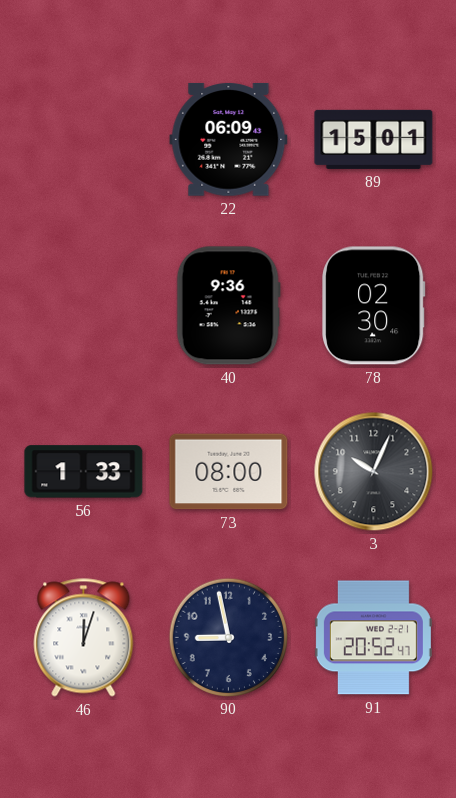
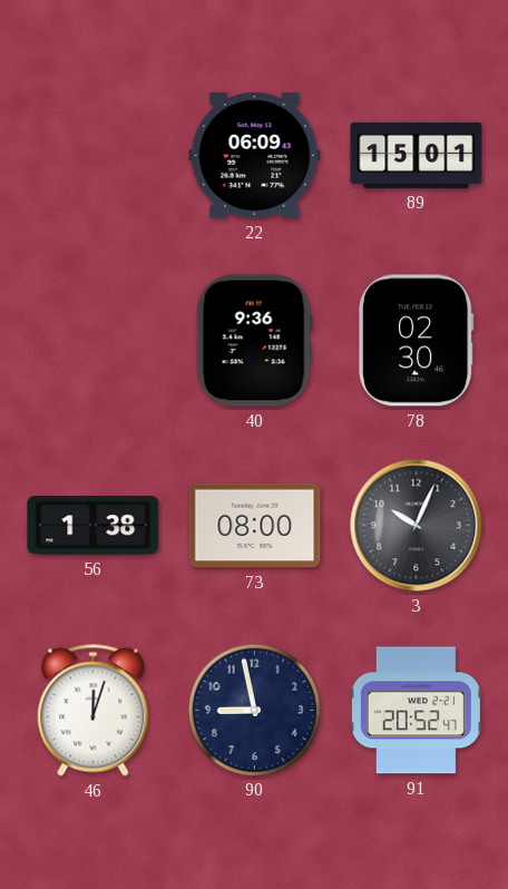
56: 1:33 -> 1:38
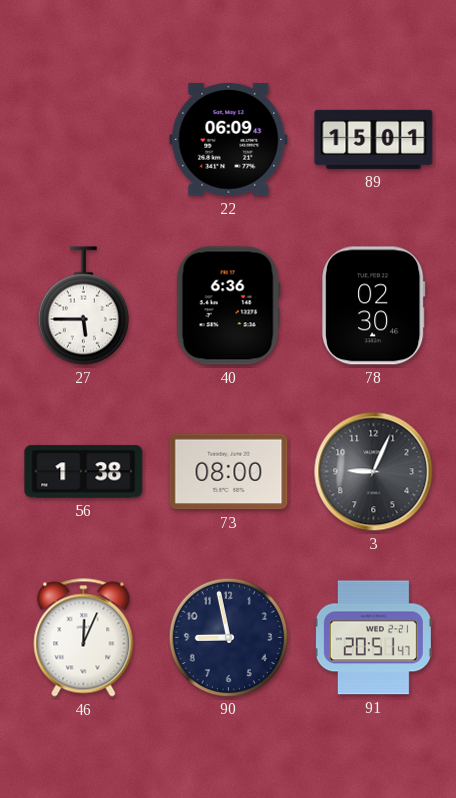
27: none -> 5:45
40: 9:36 -> 6:36
3: 10:04 -> 9:04
46: 12:03 -> 12:04
91: 20:52 -> 20:51
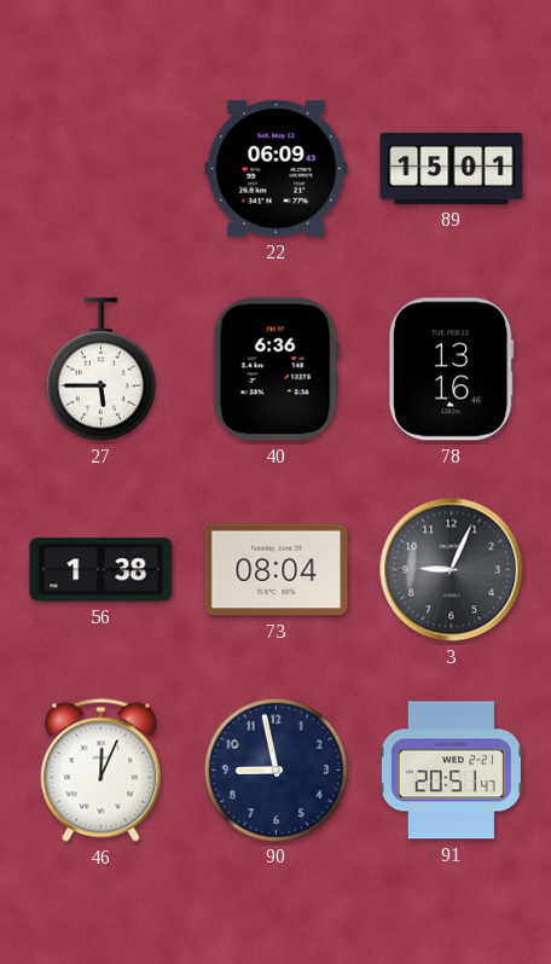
78: 02:30 -> 13:16
73: 08:00 -> 08:04
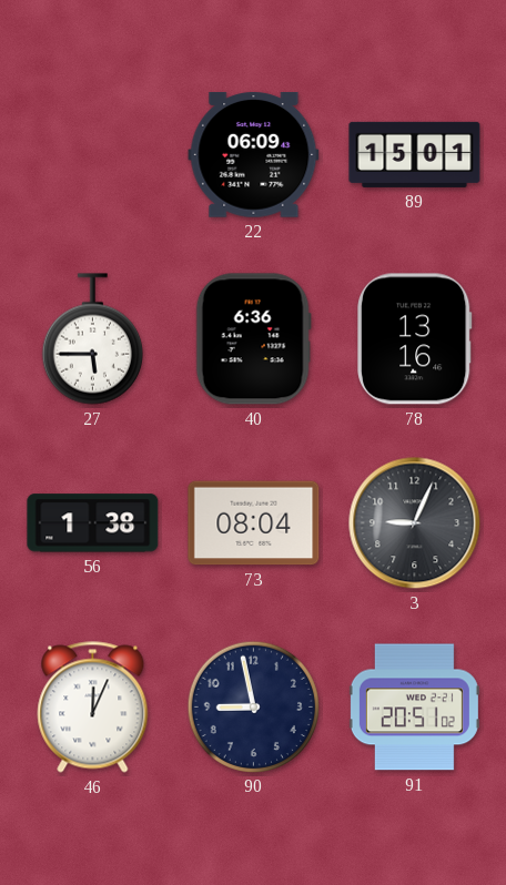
91: 20:51:47 -> 20:51:02
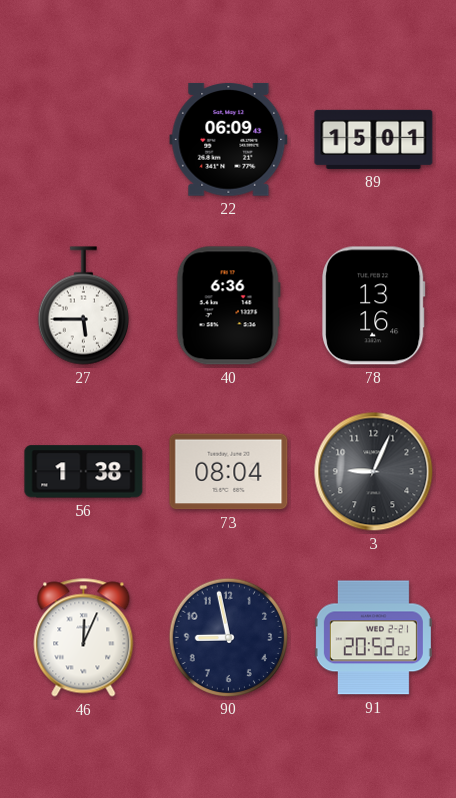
91: 20:51 -> 20:52
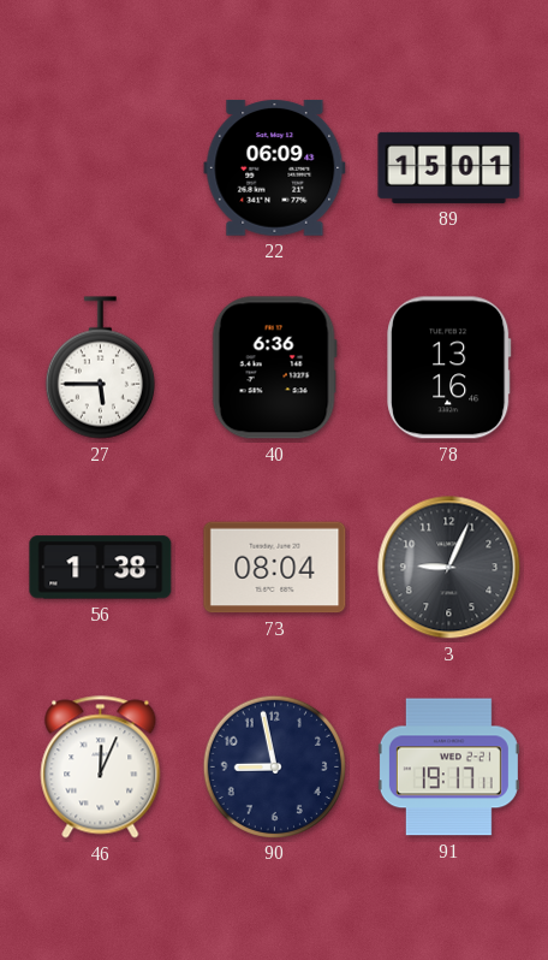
91: 20:52 -> 19:17
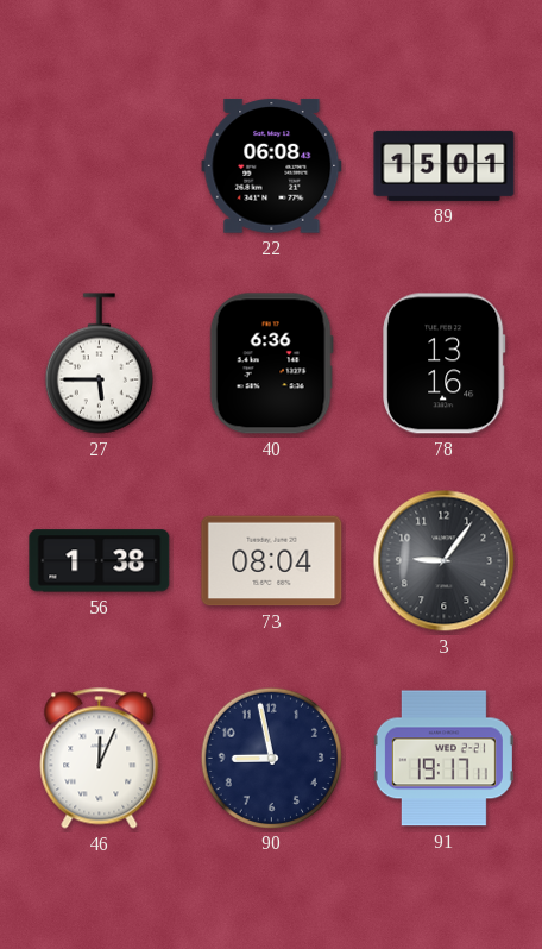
22: 06:09 -> 06:08
3: 9:04 -> 9:06
